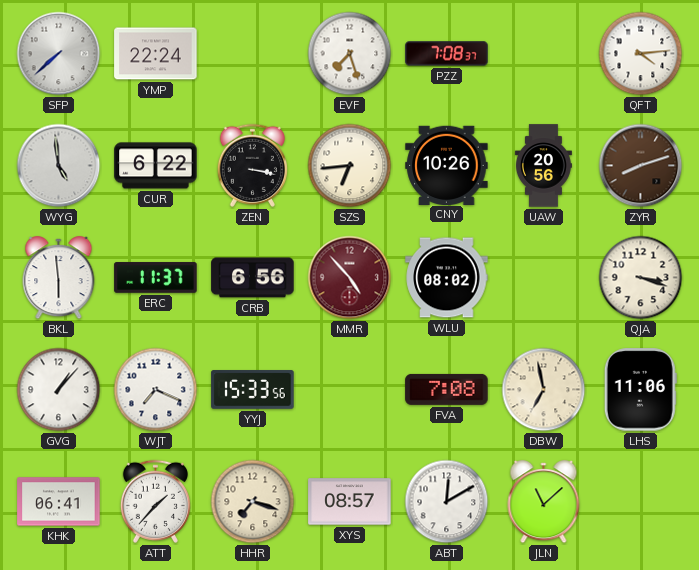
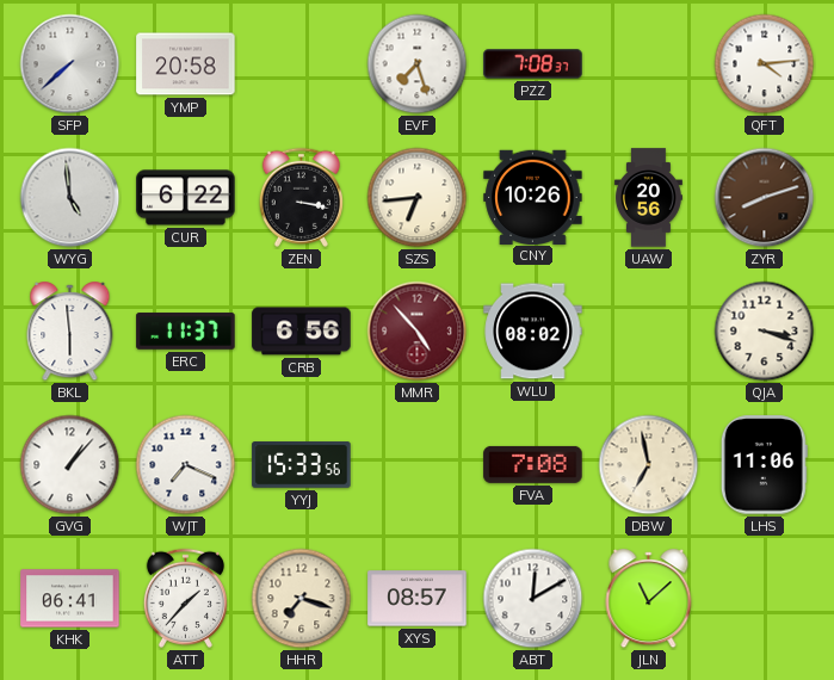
YMP: 22:24 -> 20:58
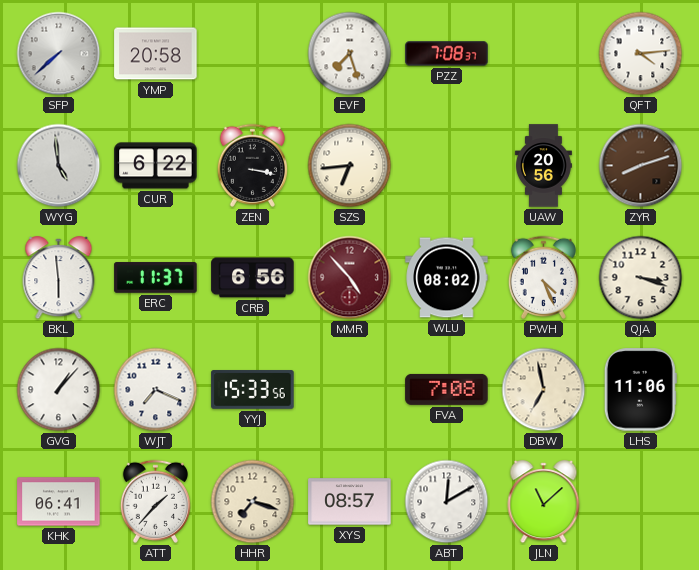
CNY: 10:26 -> none
PWH: none -> 4:26
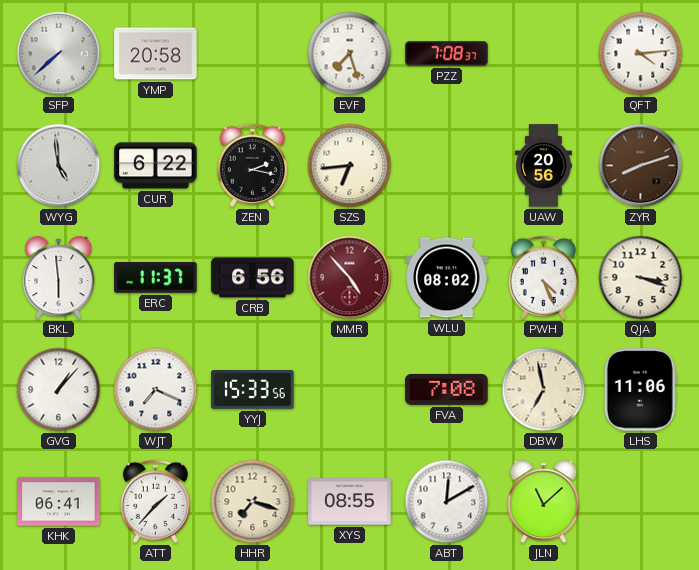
ZEN: 3:17 -> 2:17
XYS: 08:57 -> 08:55
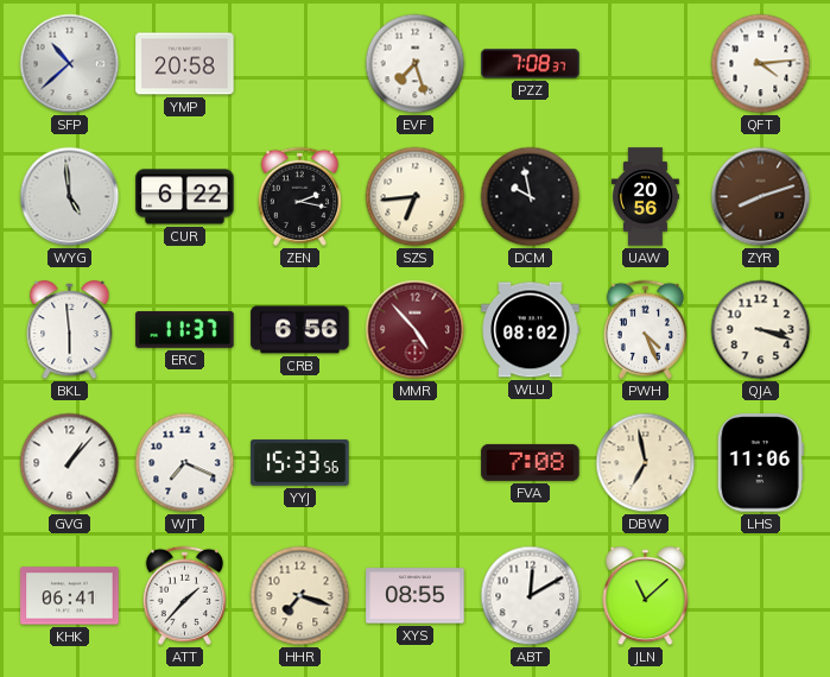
SFP: 7:38 -> 10:38
DCM: none -> 9:58
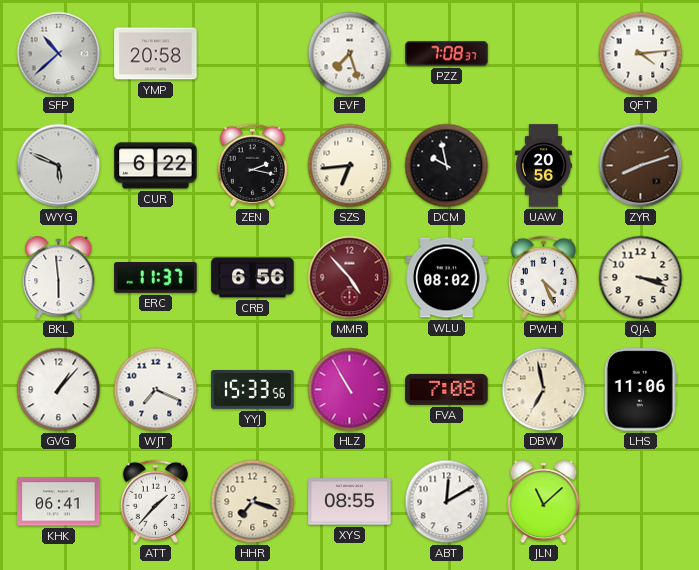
WYG: 4:59 -> 5:49
HLZ: none -> 10:55
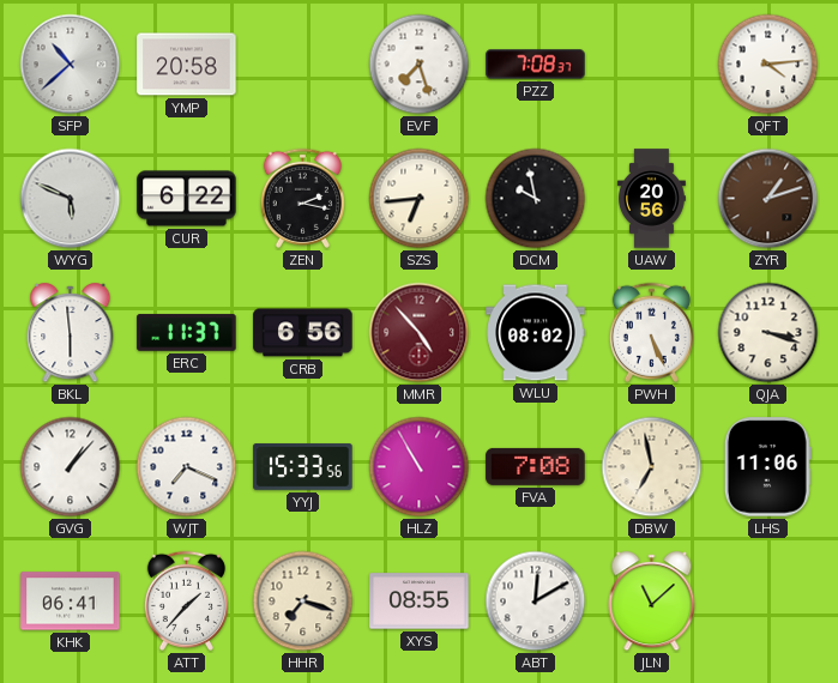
ZYR: 8:12 -> 1:12
PWH: 4:26 -> 5:26
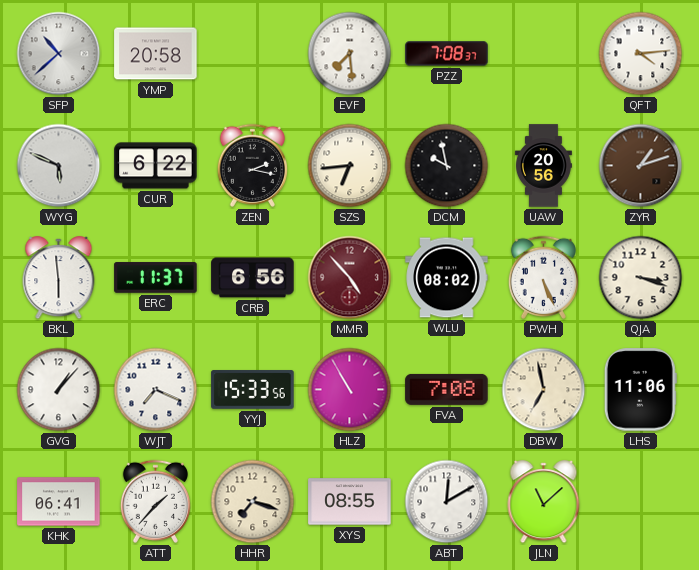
EVF: 7:27 -> 7:29
